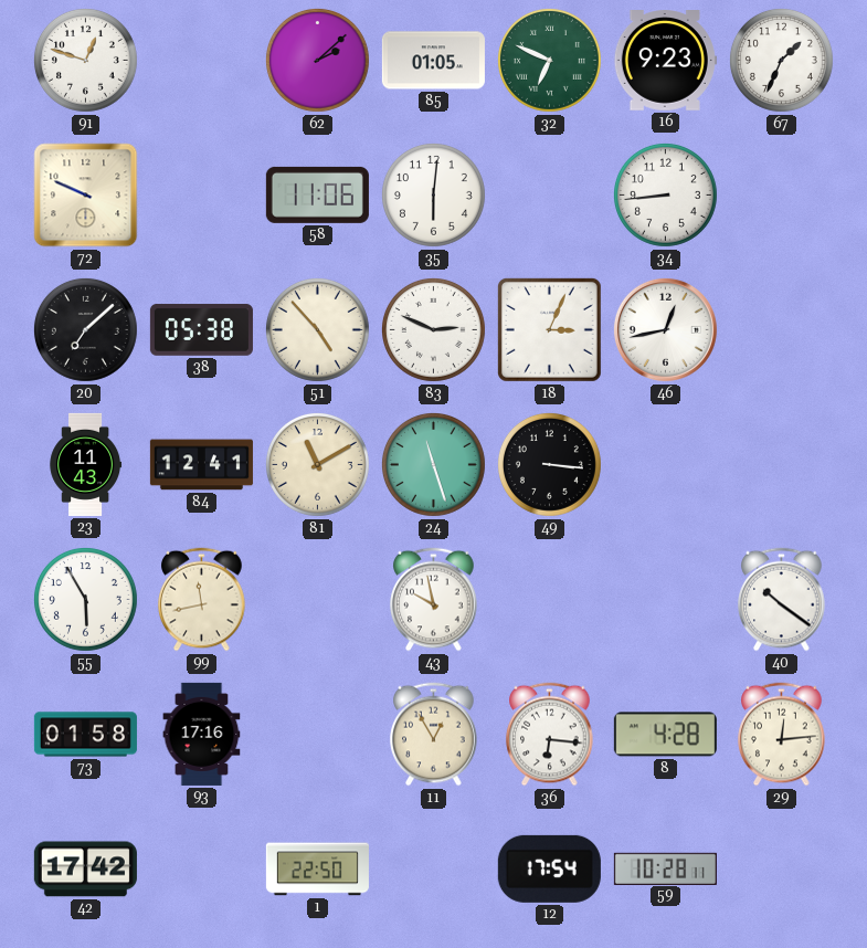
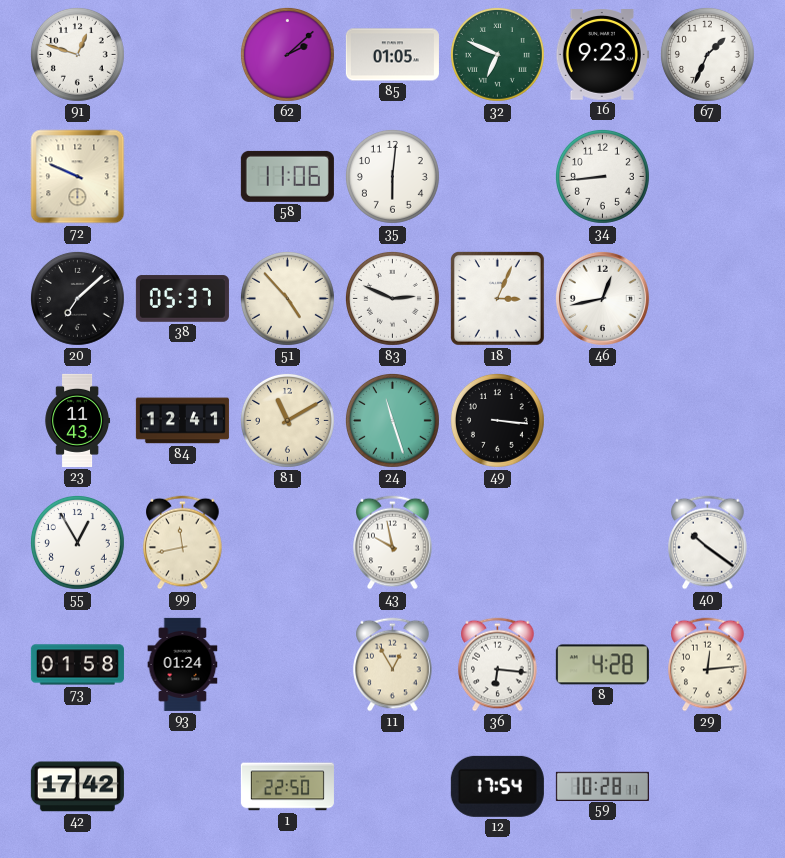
38: 05:38 -> 05:37
55: 5:55 -> 12:55
93: 17:16 -> 01:24
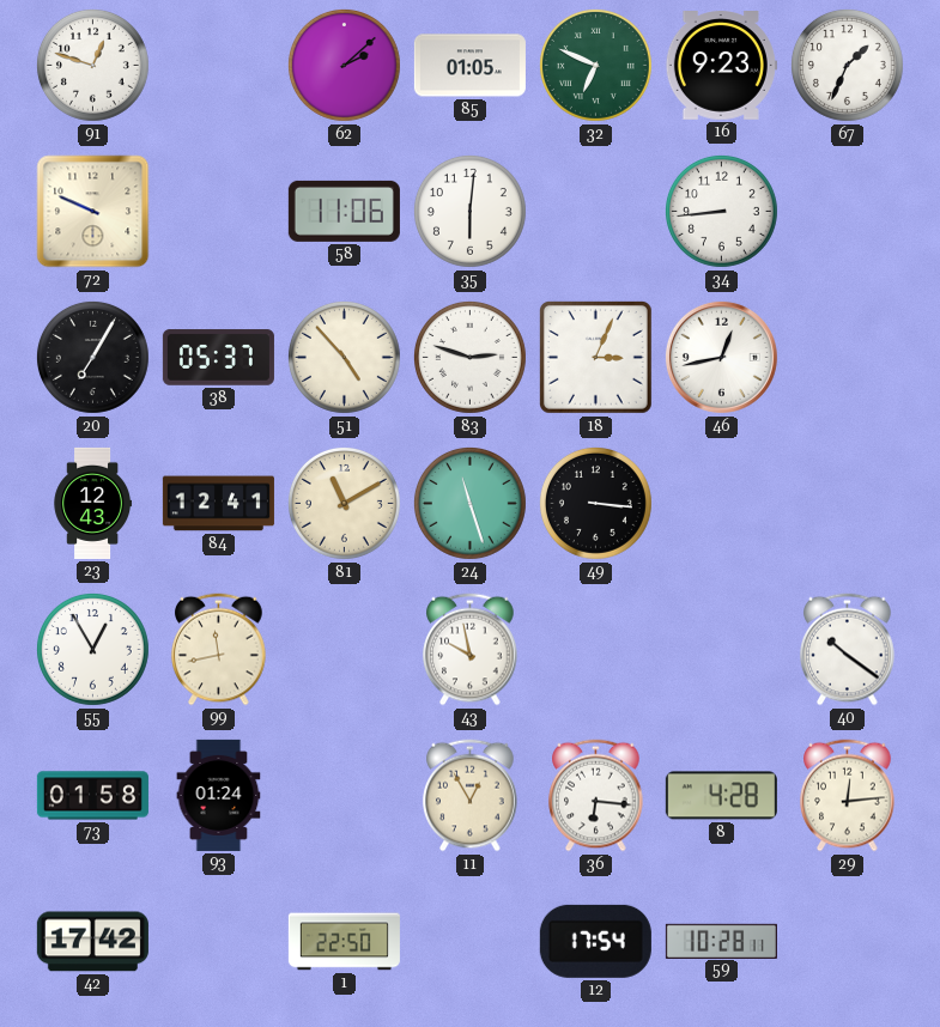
20: 7:08 -> 7:05
83: 2:49 -> 2:48
23: 11:43 -> 12:43
